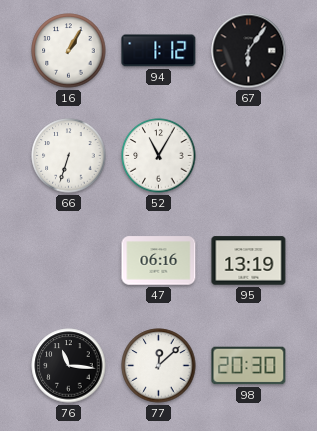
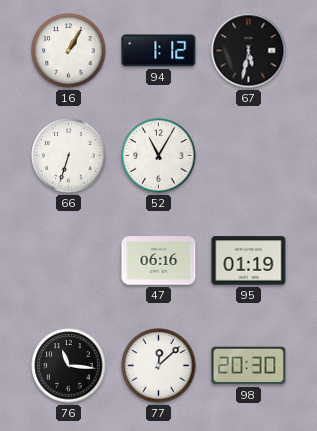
67: 6:06 -> 5:32
95: 13:19 -> 01:19
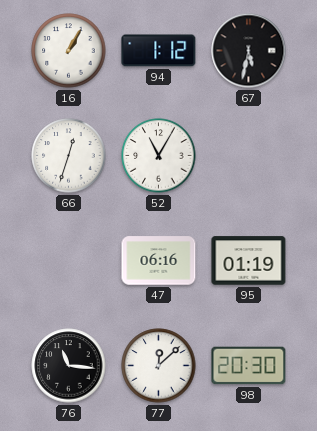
66: 6:33 -> 12:33
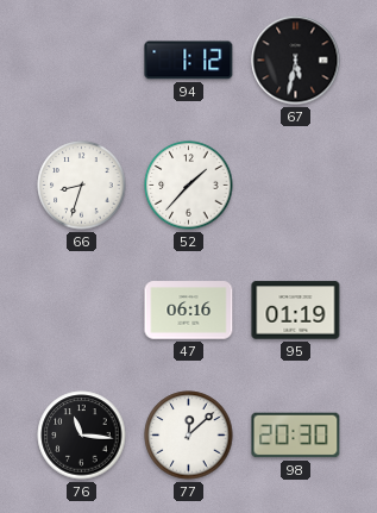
16: 1:05 -> none
66: 12:33 -> 8:33
52: 11:05 -> 1:37
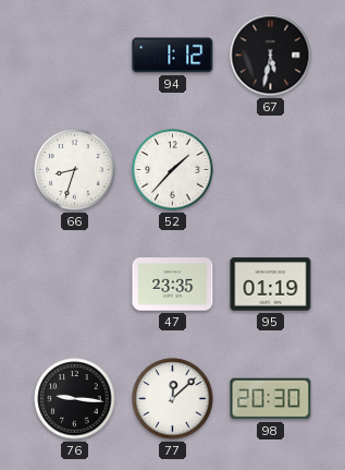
47: 06:16 -> 23:35
76: 11:16 -> 9:16
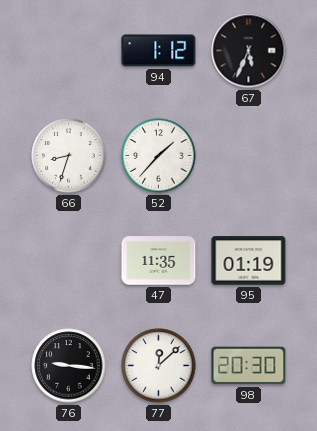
67: 5:32 -> 5:34
47: 23:35 -> 11:35
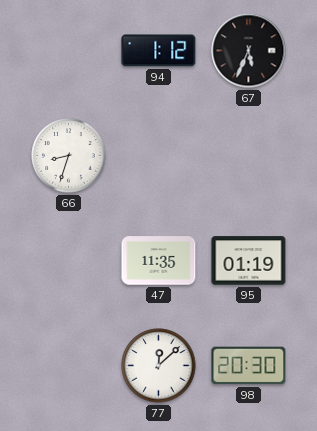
52: 1:37 -> none
76: 9:16 -> none
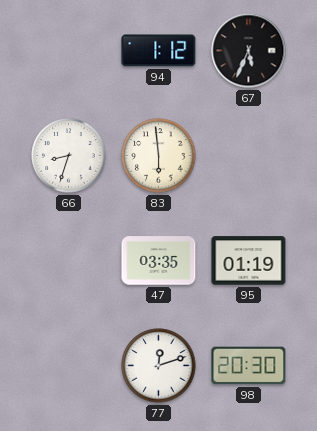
83: none -> 5:59
47: 11:35 -> 03:35
77: 12:08 -> 12:12
